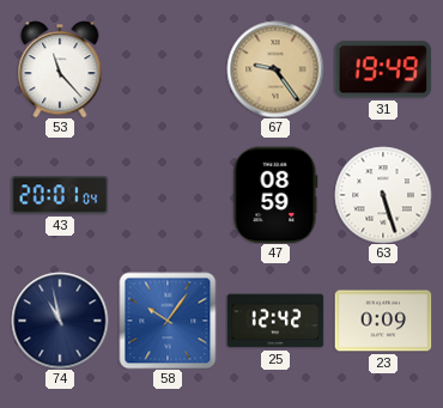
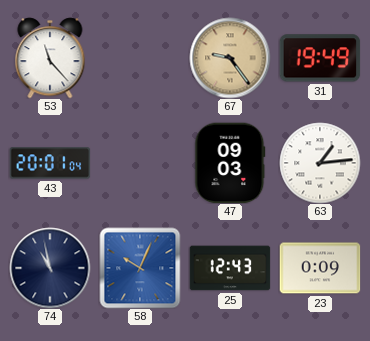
47: 08:59 -> 09:03
63: 5:27 -> 1:14
58: 10:06 -> 10:04
25: 12:42 -> 12:43
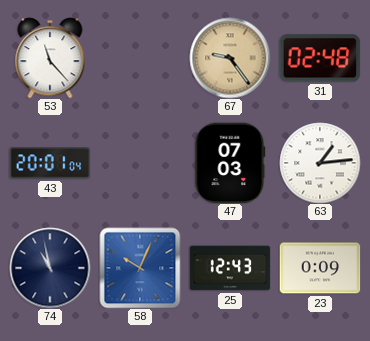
31: 19:49 -> 02:48
47: 09:03 -> 07:03
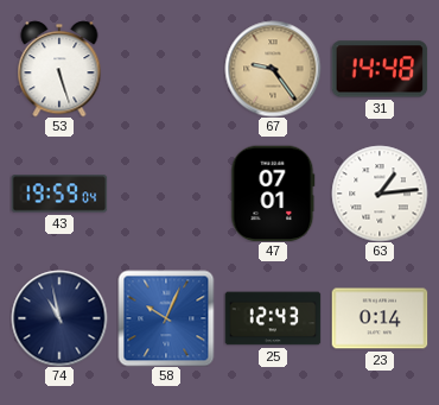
53: 11:23 -> 5:27
31: 02:48 -> 14:48
43: 20:01 -> 19:59
47: 07:03 -> 07:01
23: 0:09 -> 0:14
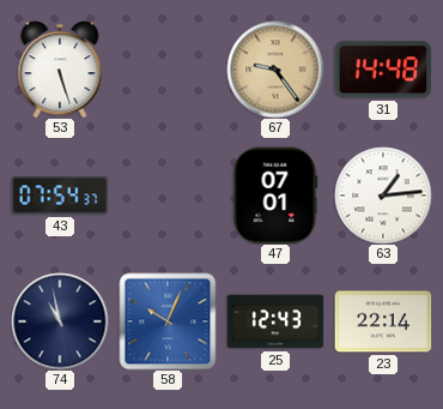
43: 19:59 -> 07:54
23: 0:14 -> 22:14
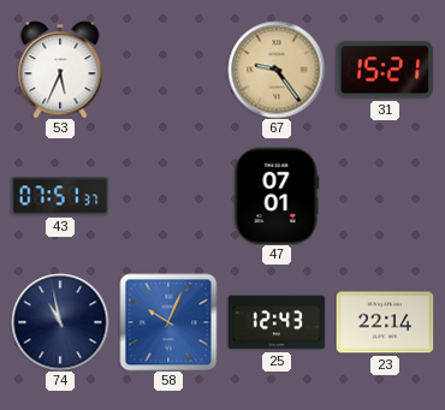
53: 5:27 -> 5:34
31: 14:48 -> 15:21
43: 07:54 -> 07:51
63: 1:14 -> none
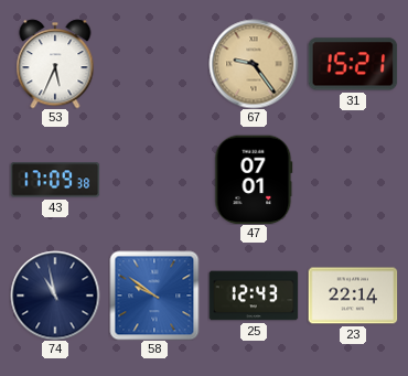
43: 07:51 -> 17:09
58: 10:04 -> 9:51
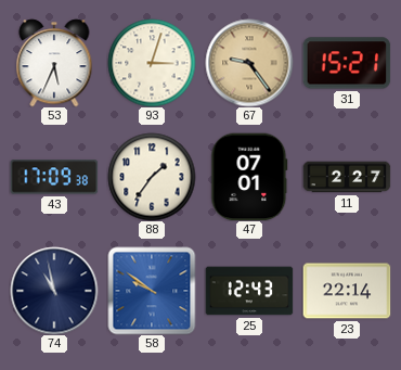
93: none -> 3:03
88: none -> 1:36
11: none -> 2:27
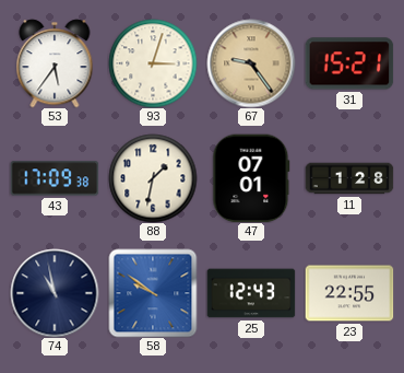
53: 5:34 -> 5:36
88: 1:36 -> 1:32
11: 2:27 -> 1:28
23: 22:14 -> 22:55
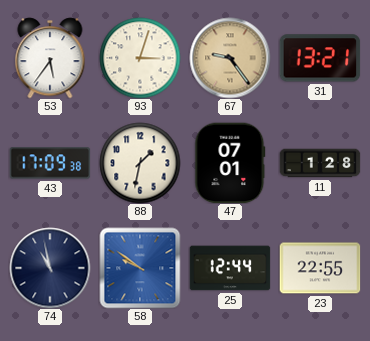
31: 15:21 -> 13:21
25: 12:43 -> 12:44
